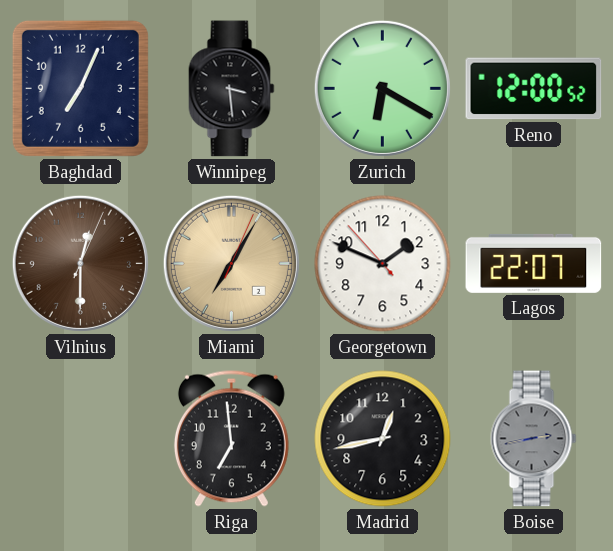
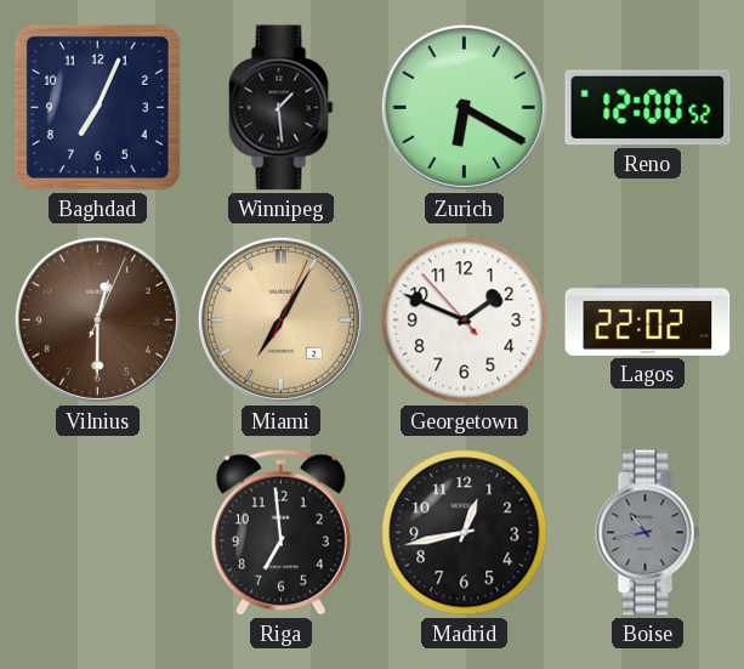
Winnipeg: 3:29 -> 1:29
Lagos: 22:07 -> 22:02
Boise: 2:43 -> 10:43
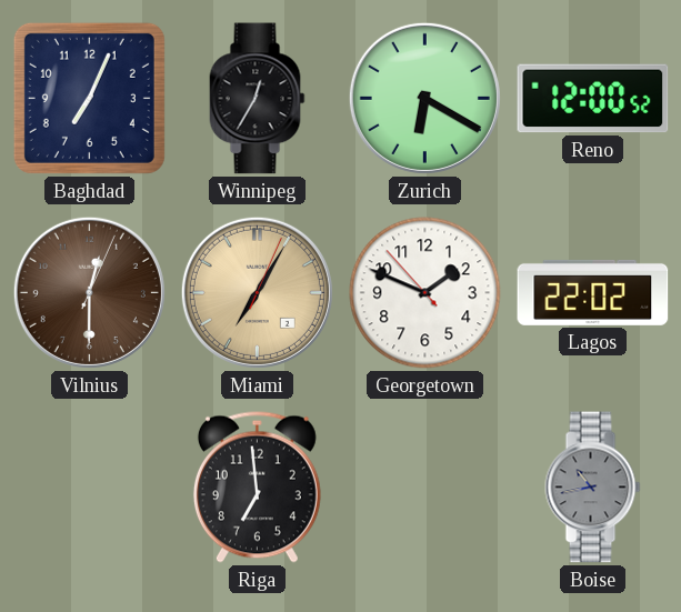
Winnipeg: 1:29 -> 12:35
Madrid: 12:43 -> none
